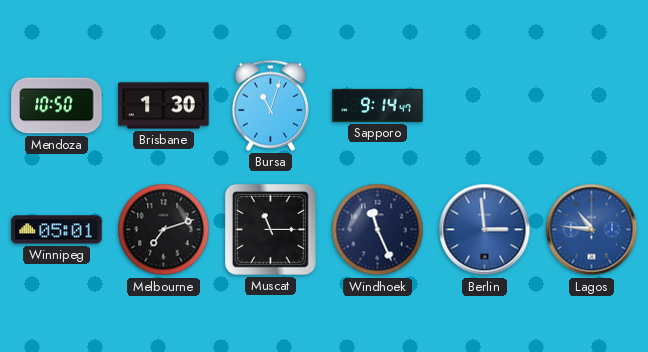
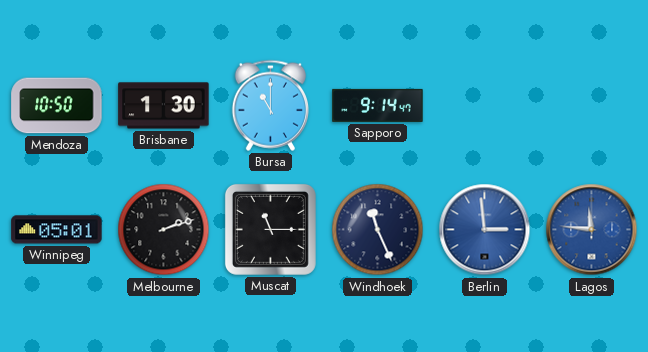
Bursa: 11:03 -> 11:00
Melbourne: 7:12 -> 2:12
Lagos: 10:46 -> 11:46
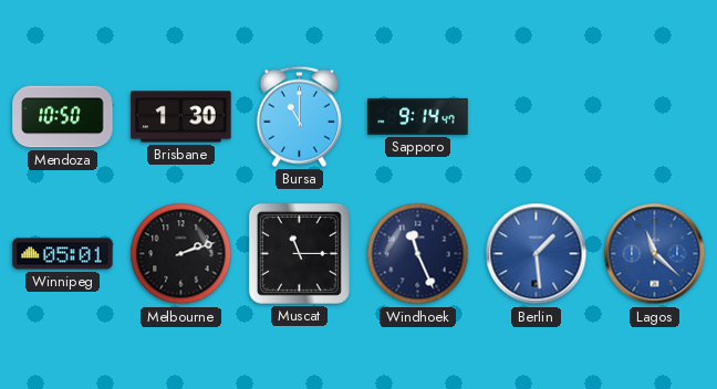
Berlin: 2:59 -> 1:29
Lagos: 11:46 -> 11:22
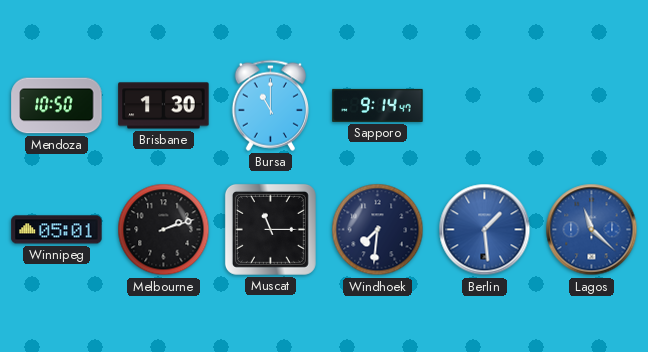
Windhoek: 11:26 -> 7:31
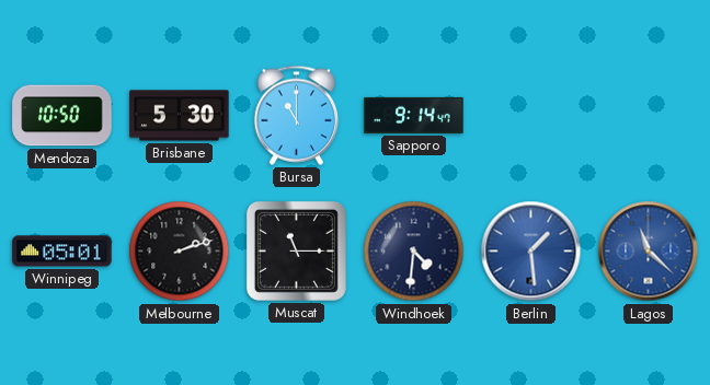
Brisbane: 1:30 -> 5:30
Windhoek: 7:31 -> 4:31
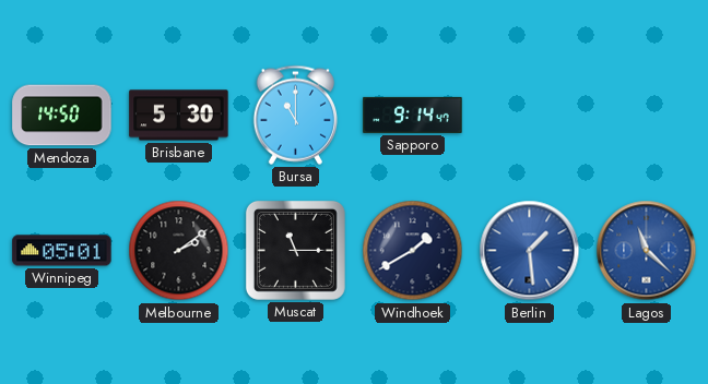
Mendoza: 10:50 -> 14:50
Melbourne: 2:12 -> 2:09
Windhoek: 4:31 -> 1:40
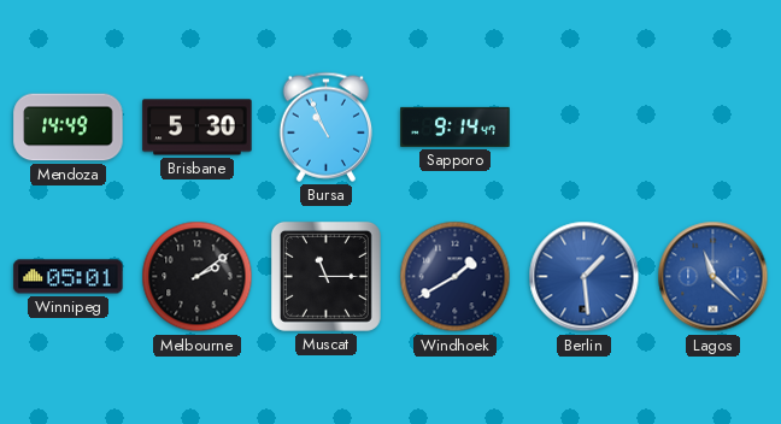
Mendoza: 14:50 -> 14:49
Bursa: 11:00 -> 10:56
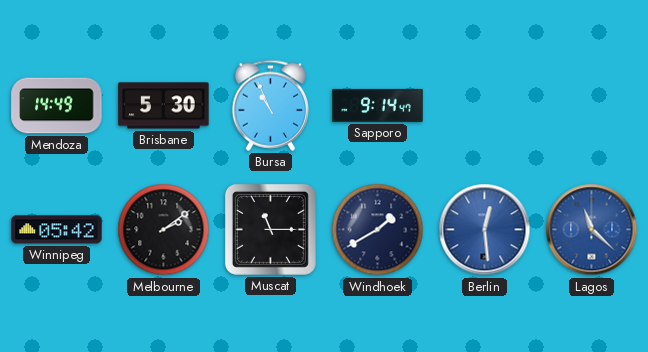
Winnipeg: 05:01 -> 05:42
Berlin: 1:29 -> 12:29
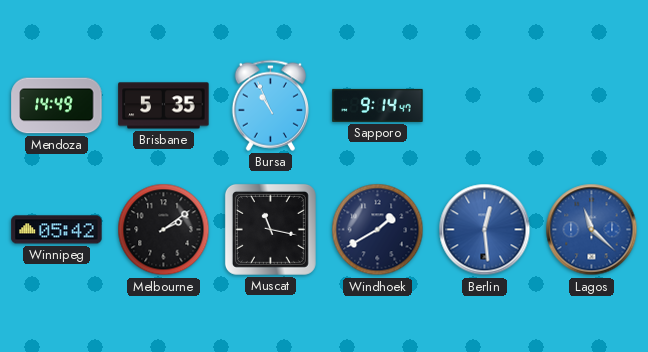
Brisbane: 5:30 -> 5:35
Muscat: 11:15 -> 11:17
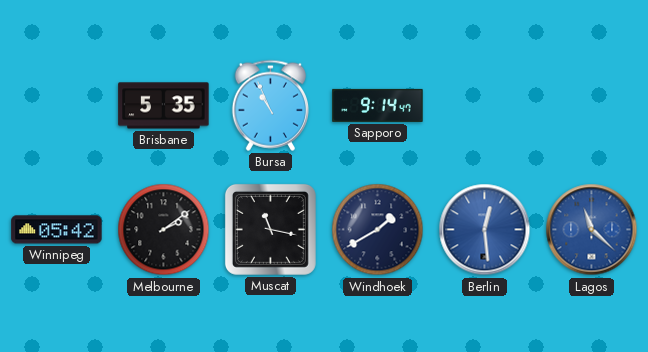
Mendoza: 14:49 -> none
